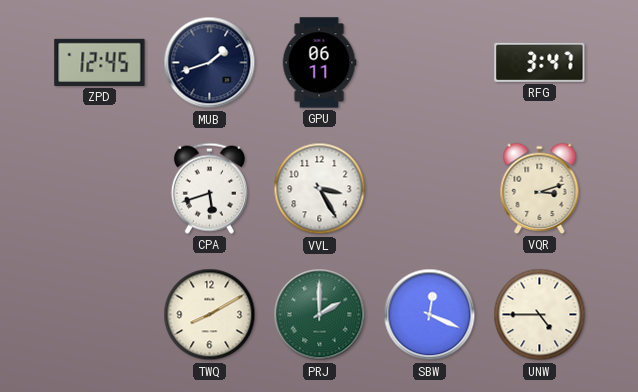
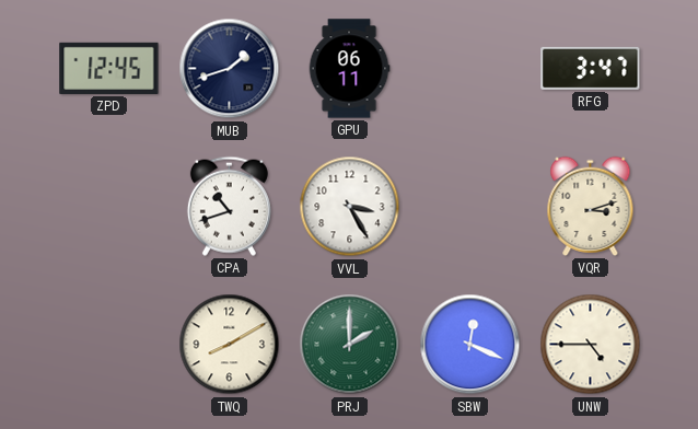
CPA: 5:42 -> 10:42
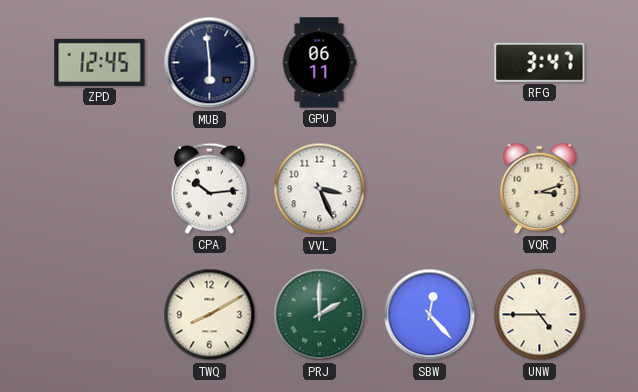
MUB: 1:42 -> 5:59
CPA: 10:42 -> 10:14
VVL: 3:25 -> 3:26
SBW: 12:19 -> 12:23
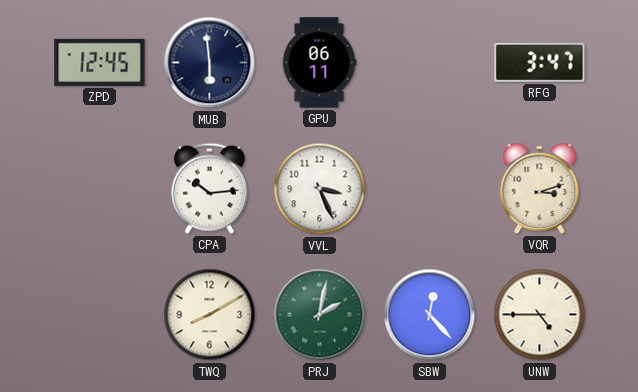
PRJ: 2:00 -> 2:02
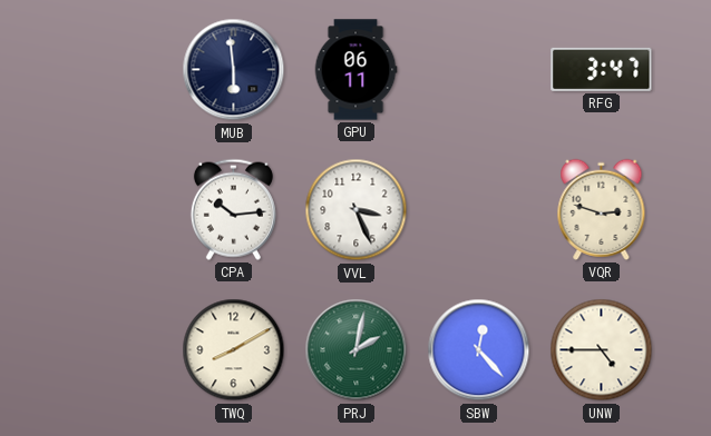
ZPD: 12:45 -> none
VQR: 3:12 -> 2:48
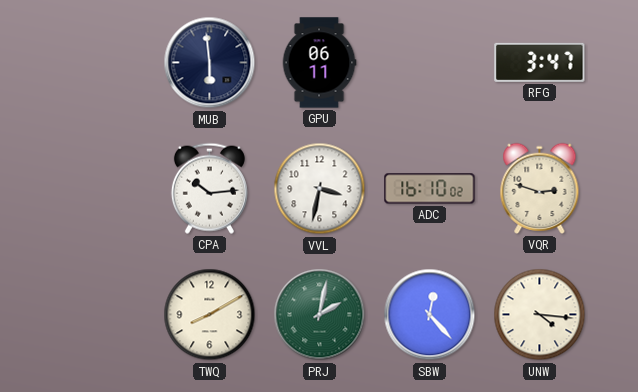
VVL: 3:26 -> 3:32
ADC: none -> 16:10
UNW: 4:45 -> 4:16
